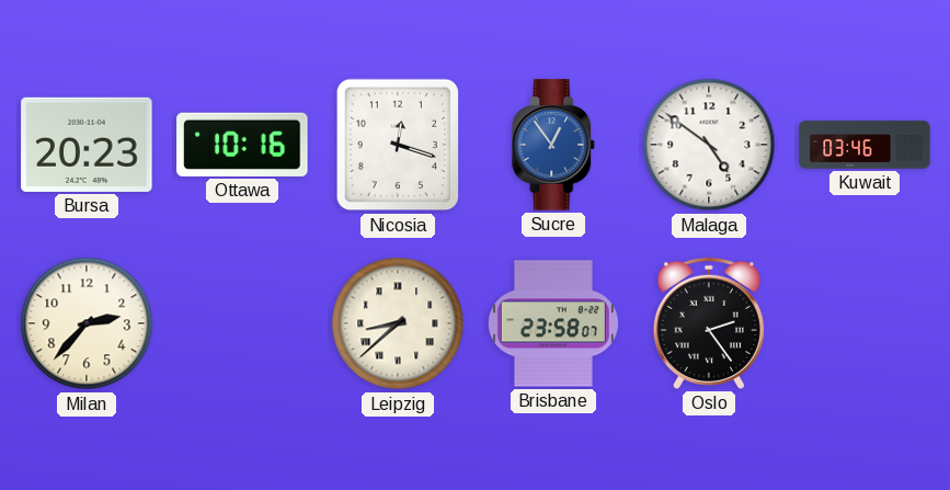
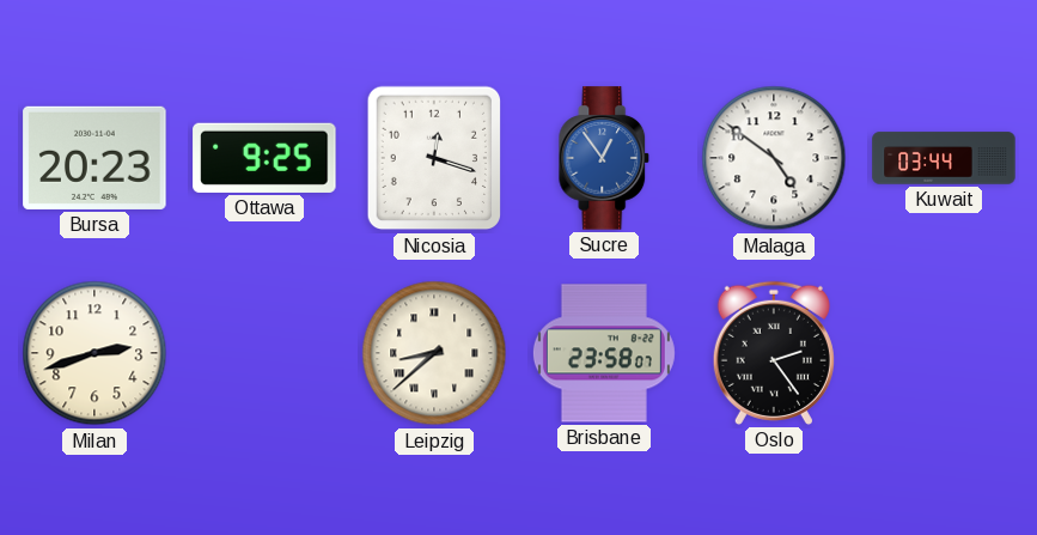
Ottawa: 10:16 -> 9:25
Kuwait: 03:46 -> 03:44
Milan: 2:37 -> 2:42
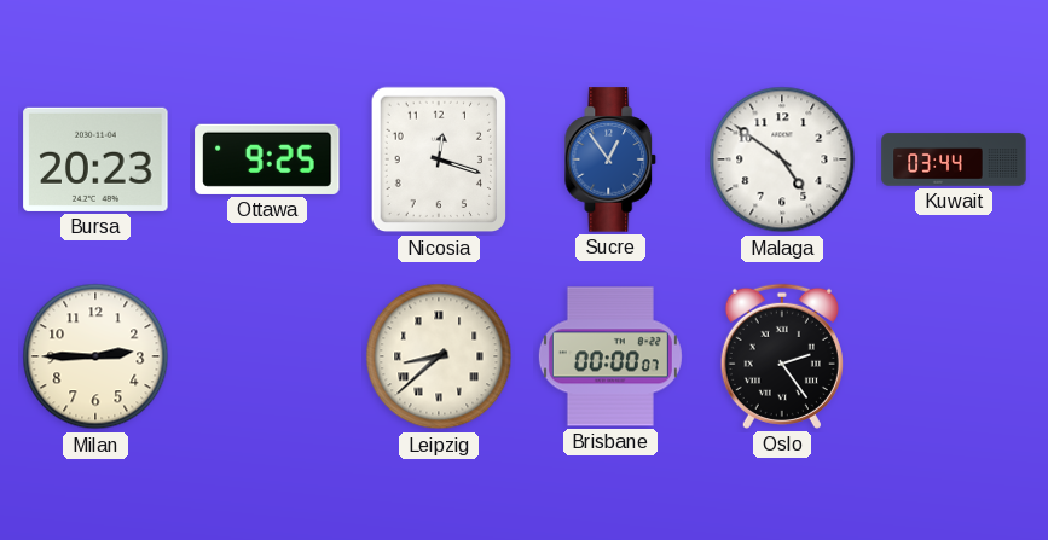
Milan: 2:42 -> 2:45
Brisbane: 23:58 -> 00:00
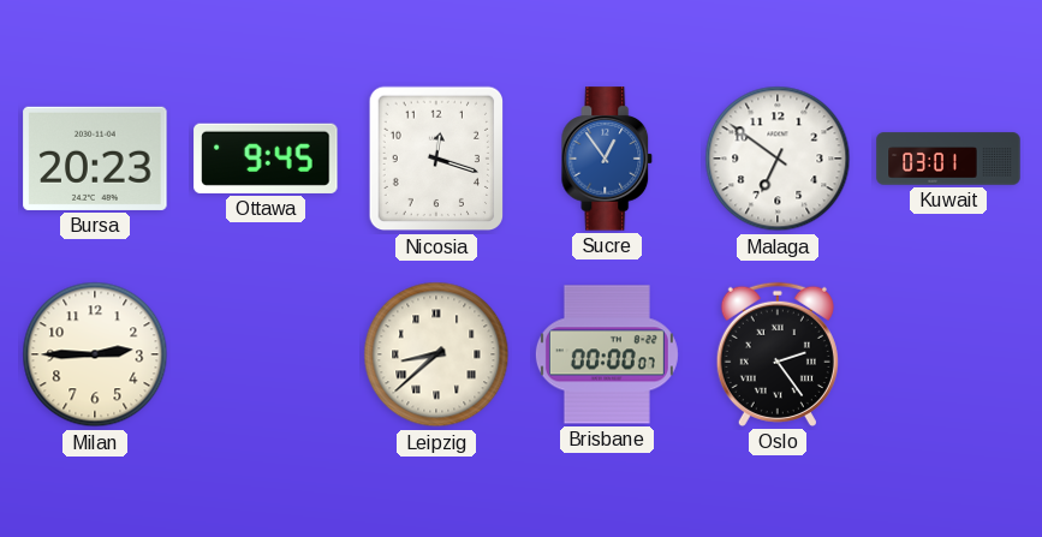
Ottawa: 9:25 -> 9:45
Malaga: 4:51 -> 6:51
Kuwait: 03:44 -> 03:01
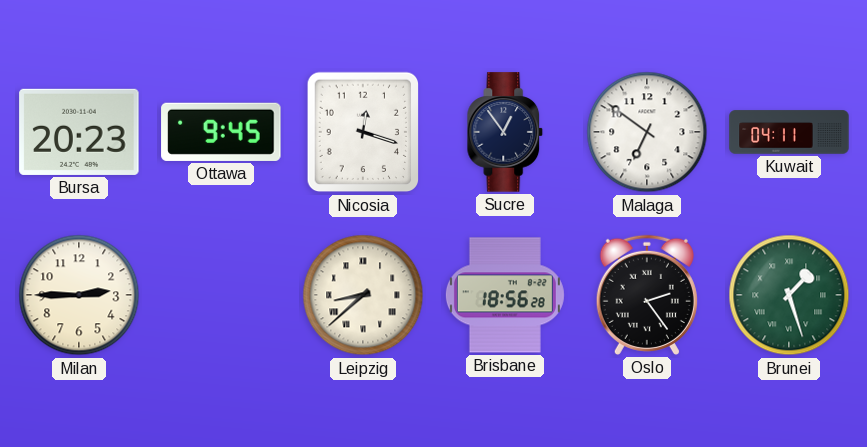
Sucre dial: blue -> navy
Kuwait: 03:01 -> 04:11
Brisbane: 00:00 -> 18:56
Brunei: none -> 1:27
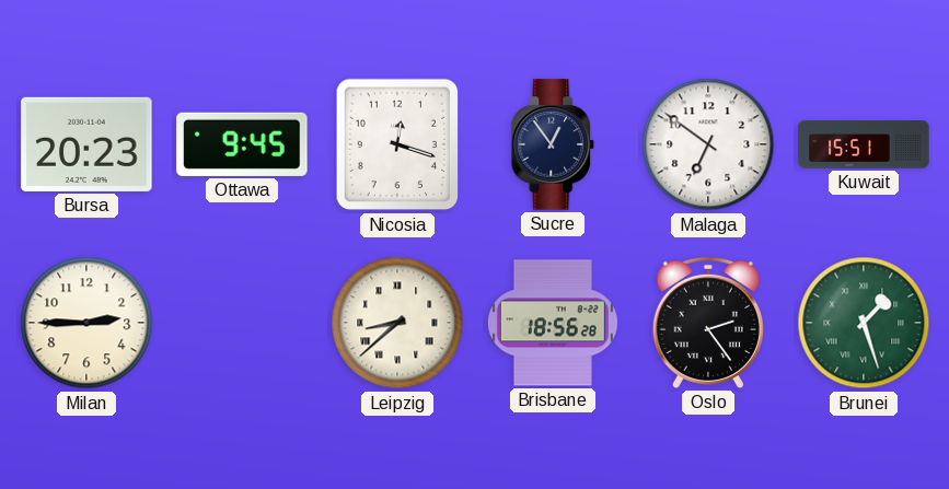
Kuwait: 04:11 -> 15:51
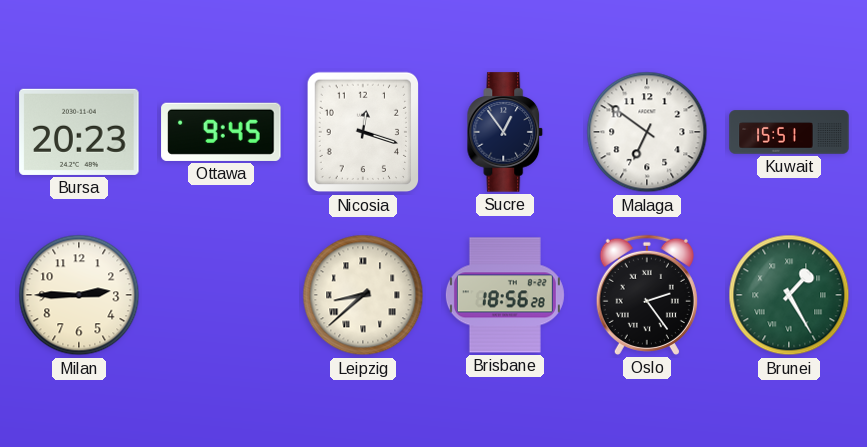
Brunei: 1:27 -> 1:25
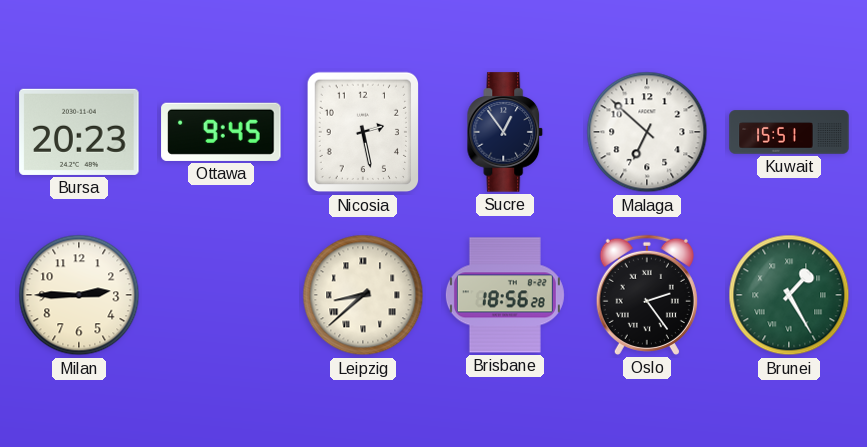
Nicosia: 12:18 -> 2:28
Malaga: 6:51 -> 6:52
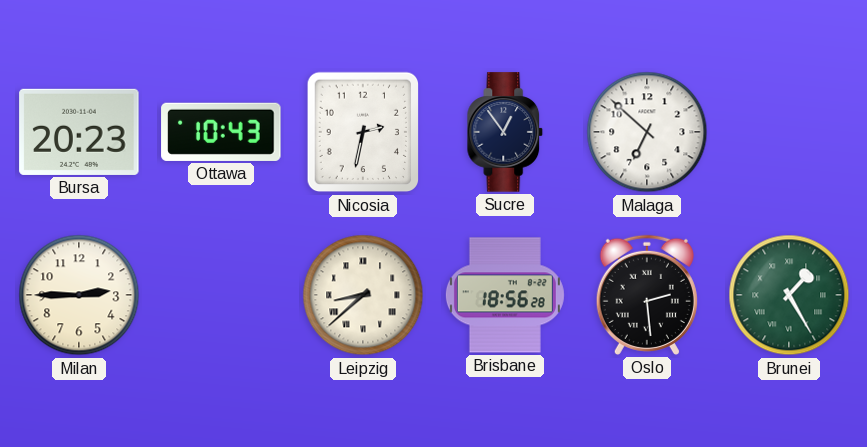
Ottawa: 9:45 -> 10:43
Nicosia: 2:28 -> 2:32
Kuwait: 15:51 -> none
Oslo: 2:24 -> 2:29
